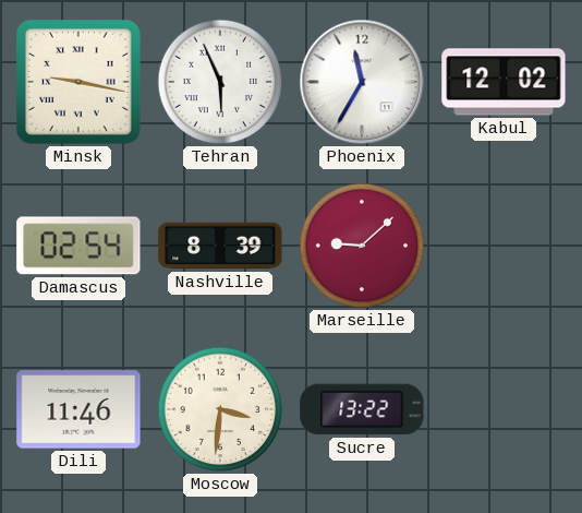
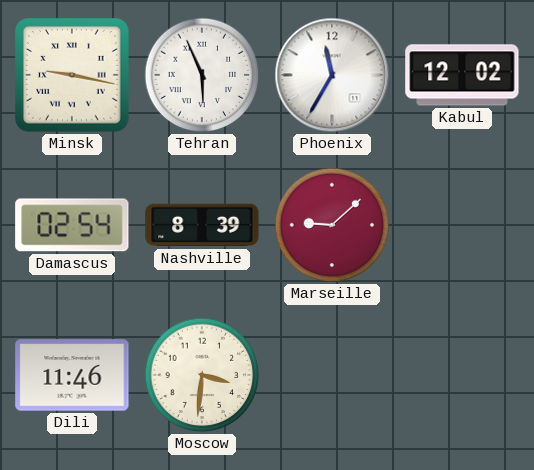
Sucre: 13:22 -> none
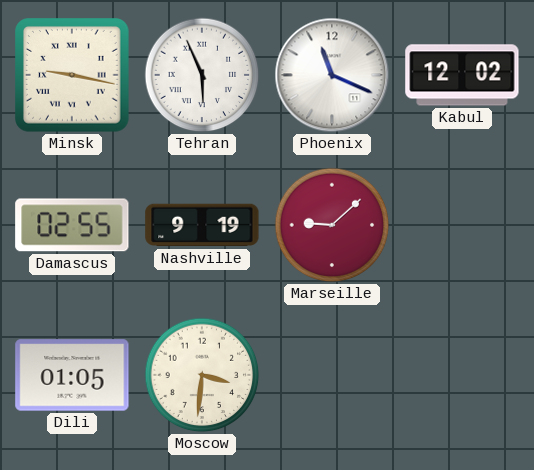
Phoenix: 11:35 -> 11:19
Damascus: 02:54 -> 02:55
Nashville: 8:39 -> 9:19
Dili: 11:46 -> 01:05
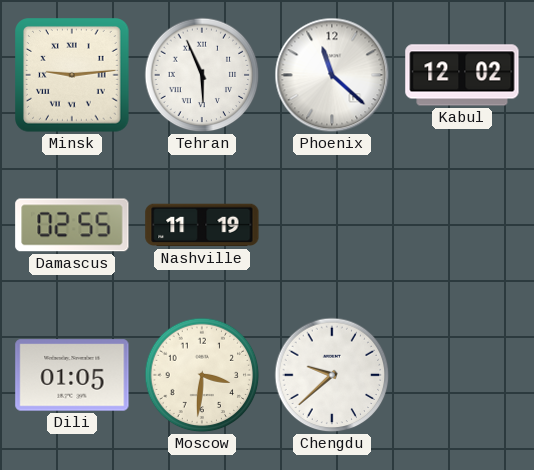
Minsk: 9:17 -> 9:14
Phoenix: 11:19 -> 11:22
Nashville: 9:19 -> 11:19
Marseille: 9:08 -> none
Chengdu: none -> 9:38
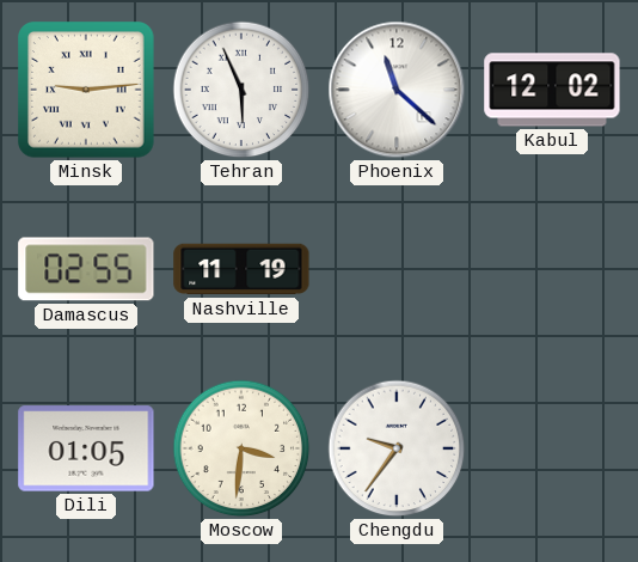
Chengdu: 9:38 -> 9:36
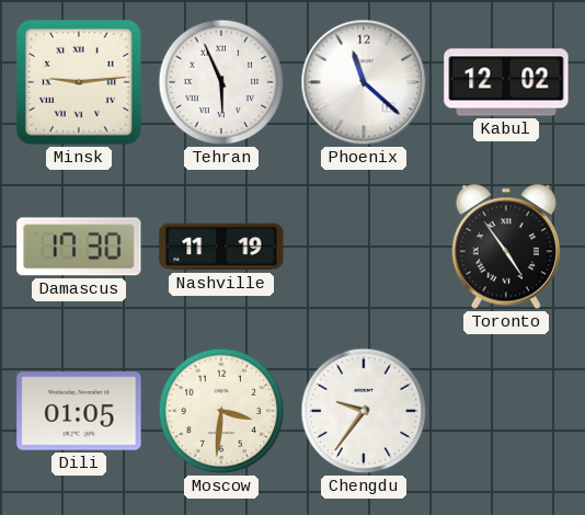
Damascus: 02:55 -> 17:30
Toronto: none -> 4:54
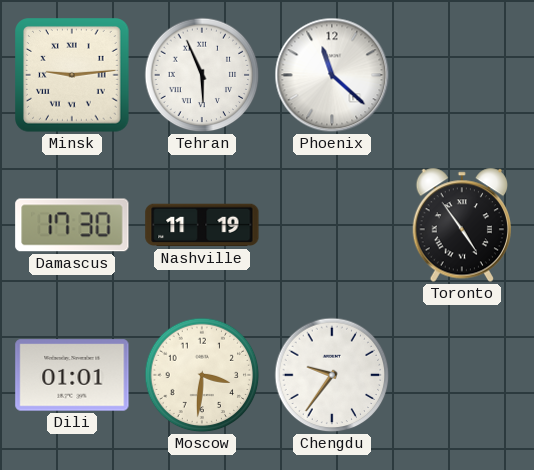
Kabul: 12:02 -> none
Dili: 01:05 -> 01:01
